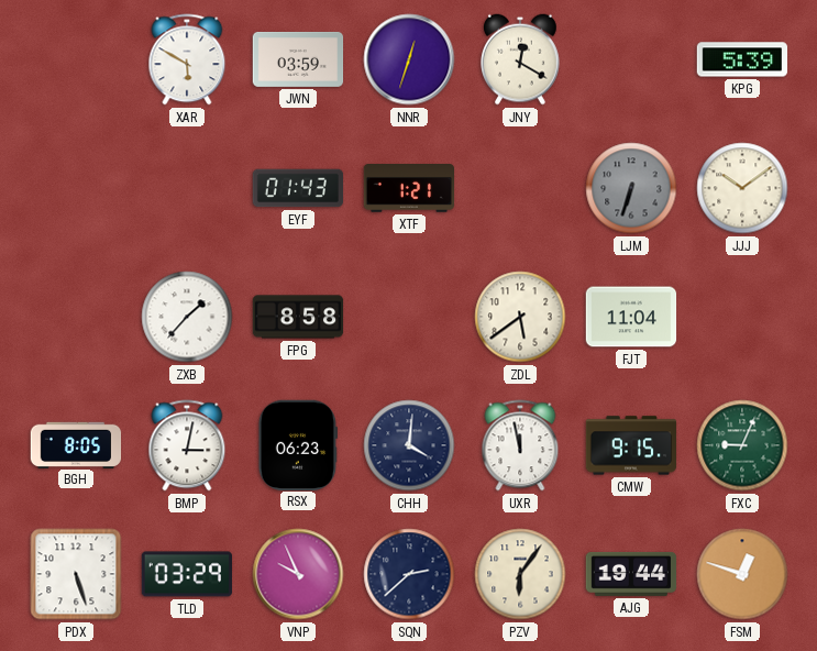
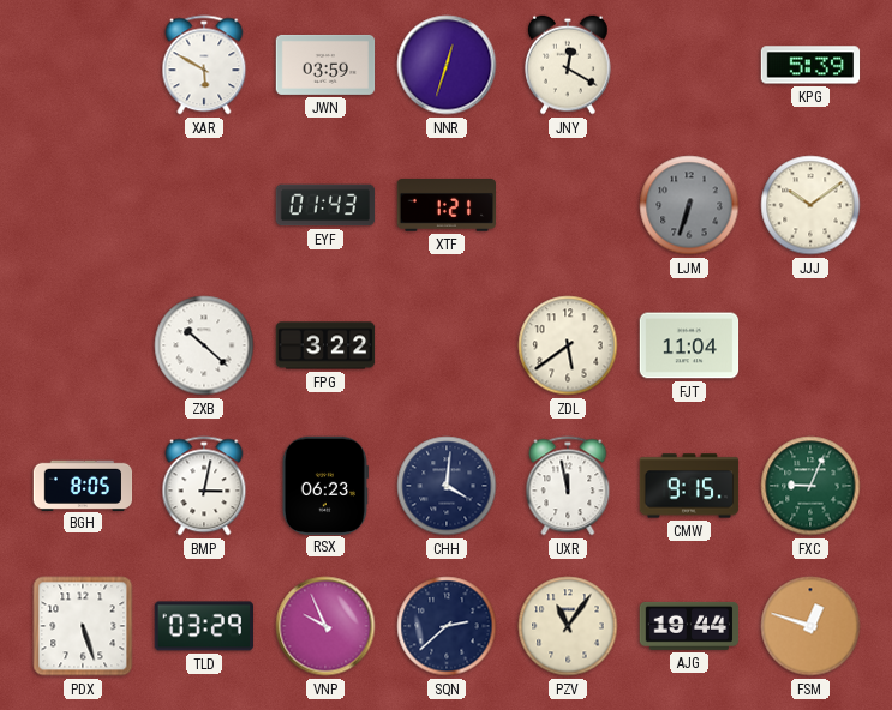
ZXB: 1:37 -> 10:22
FPG: 8:58 -> 3:22
PZV: 6:06 -> 11:06
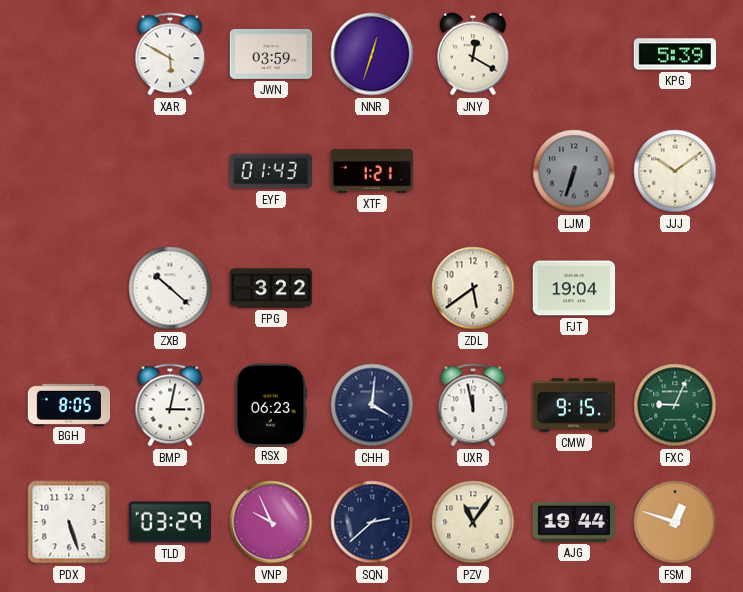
FJT: 11:04 -> 19:04
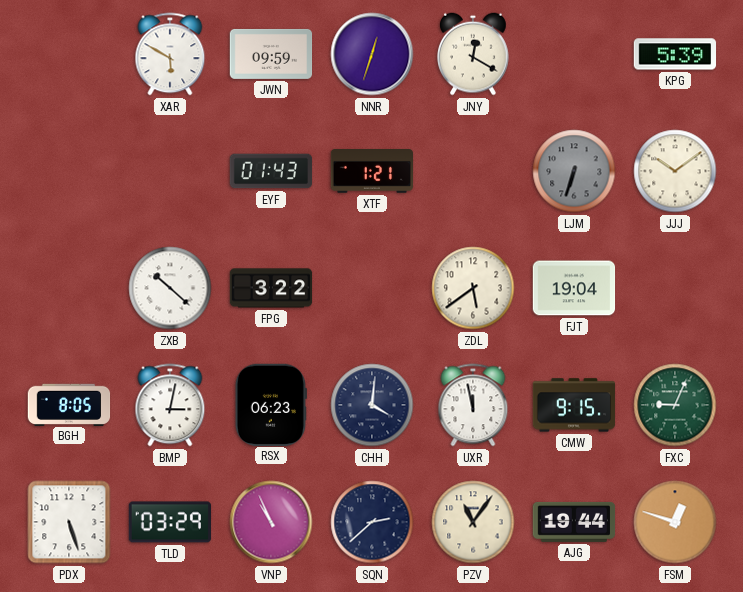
JWN: 03:59 -> 09:59
VNP: 9:56 -> 10:56
